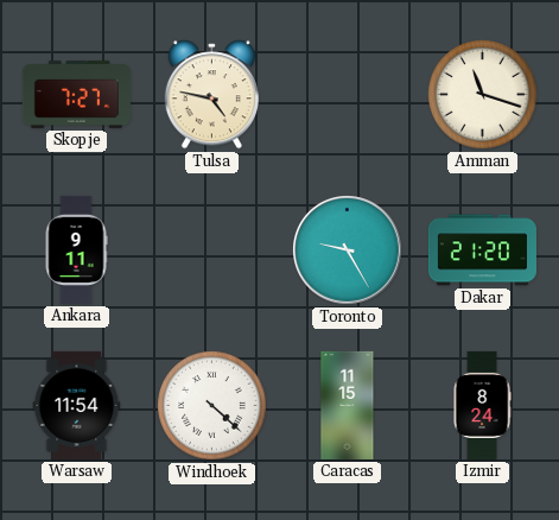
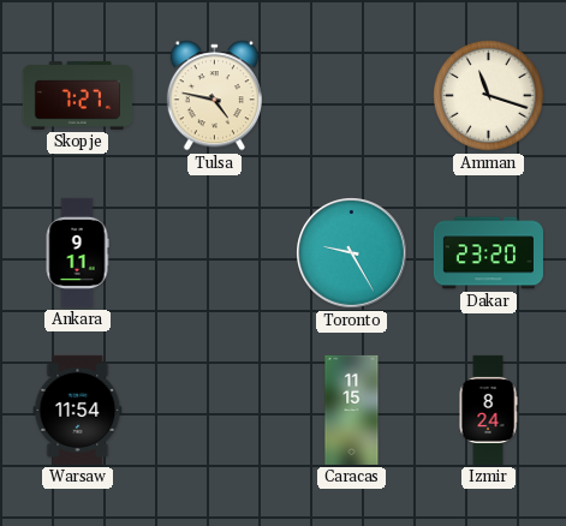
Dakar: 21:20 -> 23:20
Windhoek: 4:22 -> none
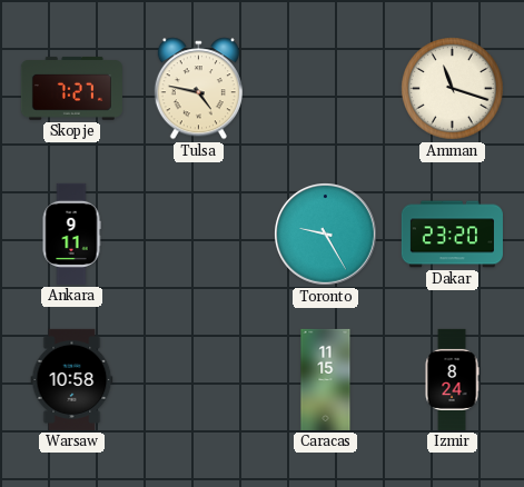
Warsaw: 11:54 -> 10:58
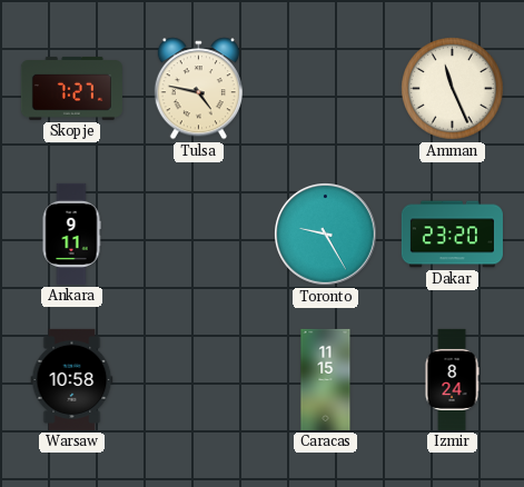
Amman: 11:18 -> 11:26
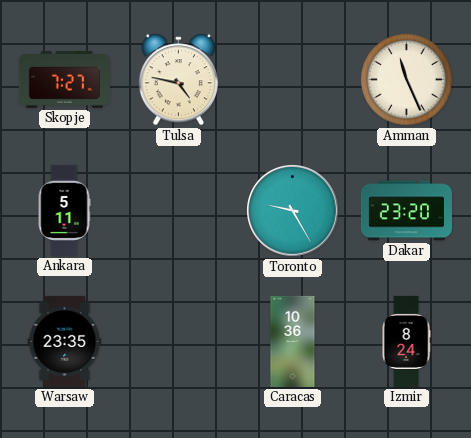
Ankara: 9:11 -> 5:11
Warsaw: 10:58 -> 23:35
Caracas: 11:15 -> 10:36
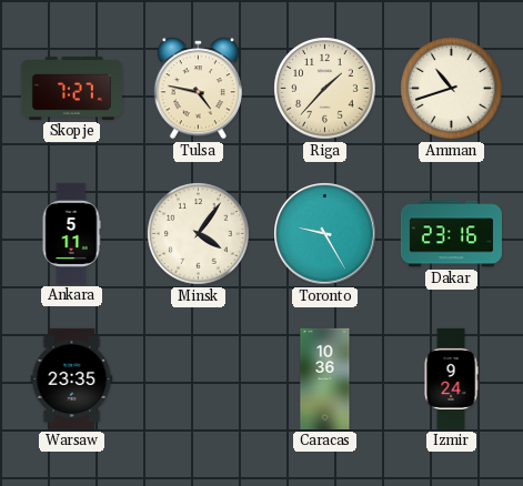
Riga: none -> 1:37
Amman: 11:26 -> 10:42
Minsk: none -> 4:06
Dakar: 23:20 -> 23:16
Izmir: 8:24 -> 9:24
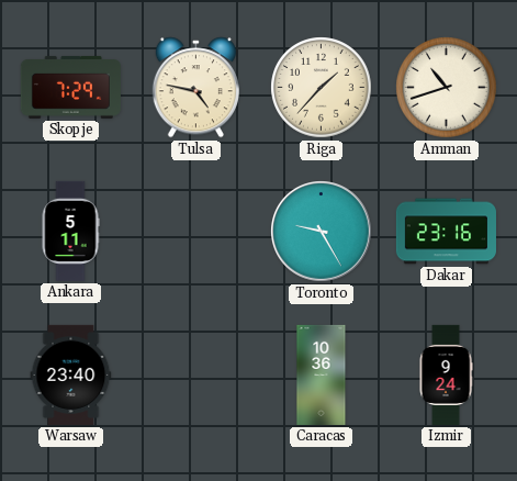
Skopje: 7:27 -> 7:29
Minsk: 4:06 -> none
Warsaw: 23:35 -> 23:40
